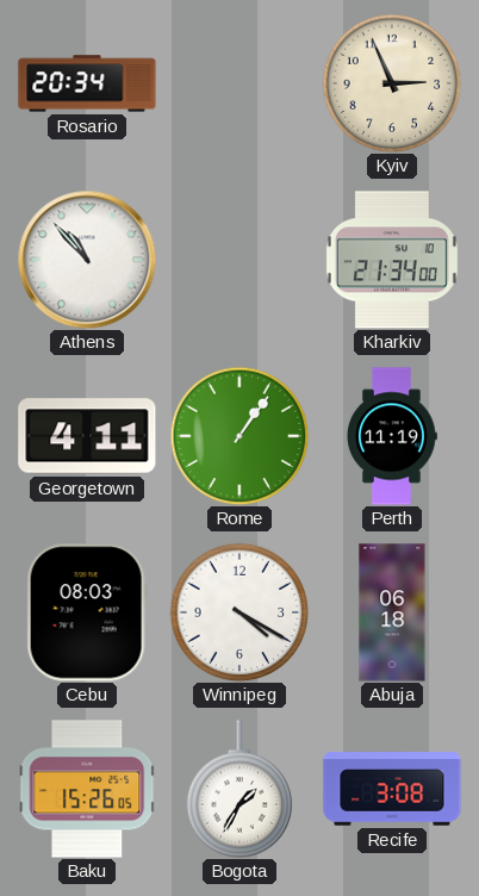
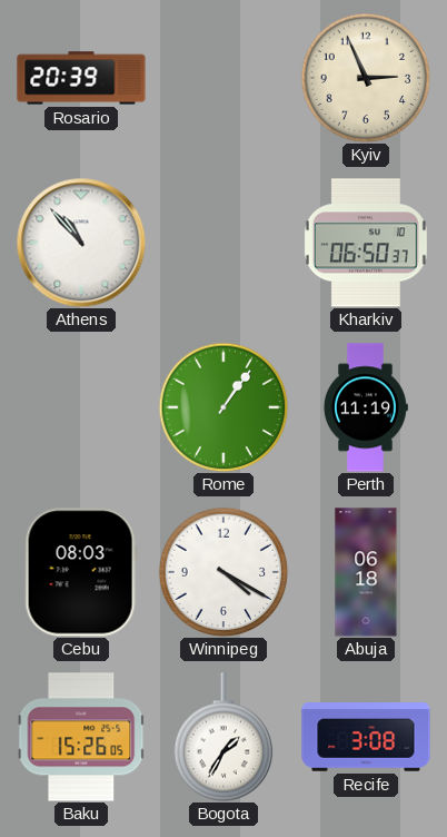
Rosario: 20:34 -> 20:39
Kharkiv: 21:34 -> 06:50
Georgetown: 4:11 -> none
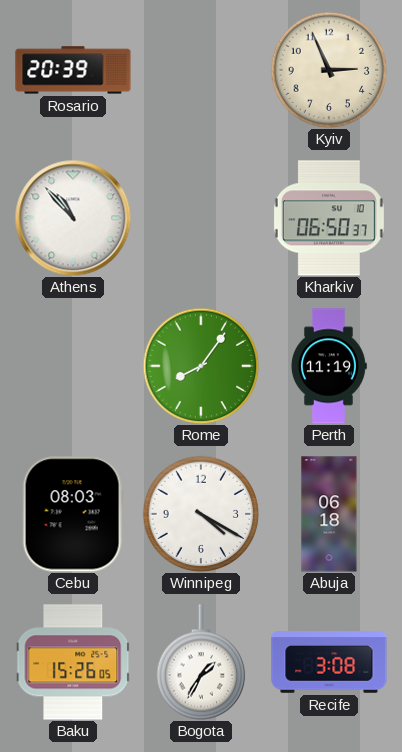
Rome: 1:06 -> 8:06
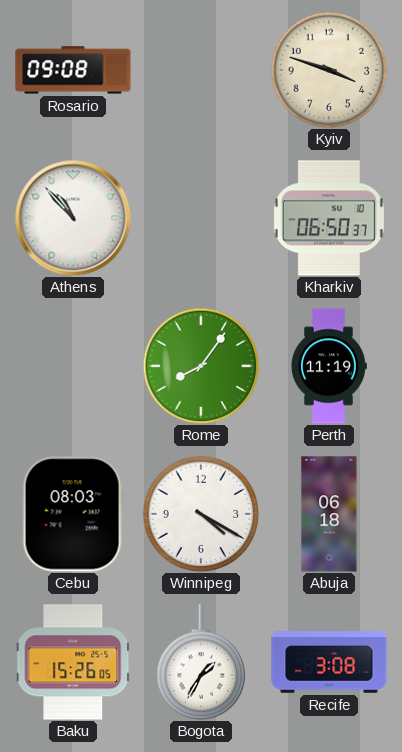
Rosario: 20:39 -> 09:08
Kyiv: 2:56 -> 3:48
